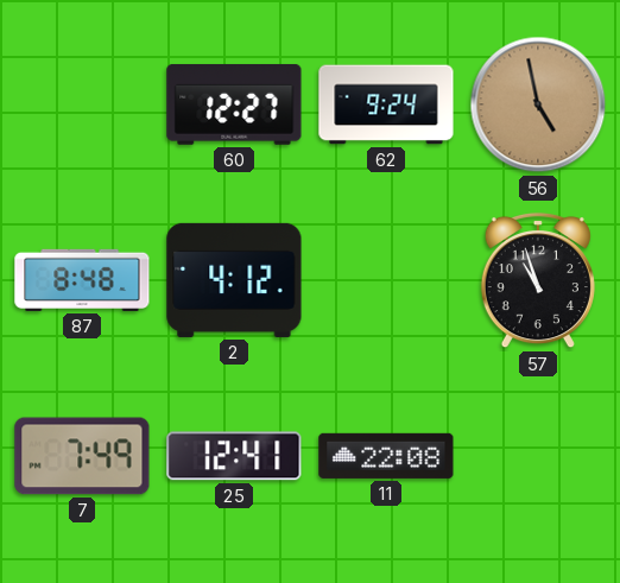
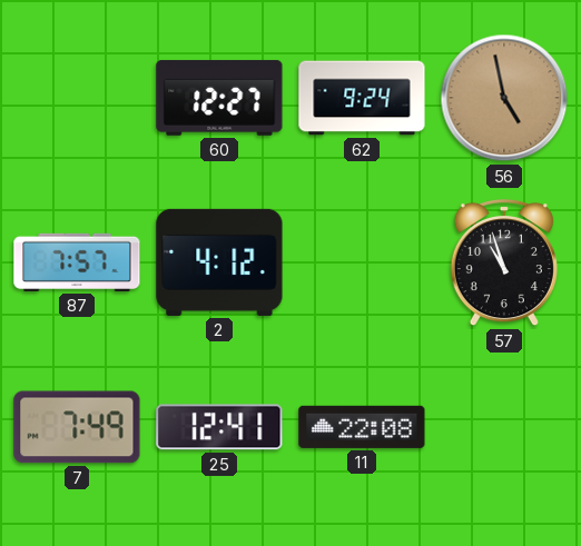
87: 8:48 -> 7:57
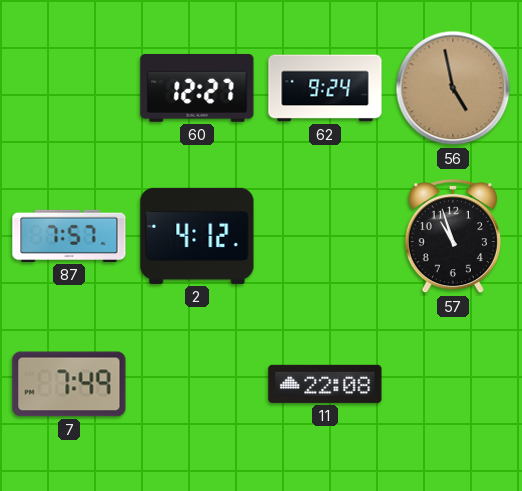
25: 12:41 -> none
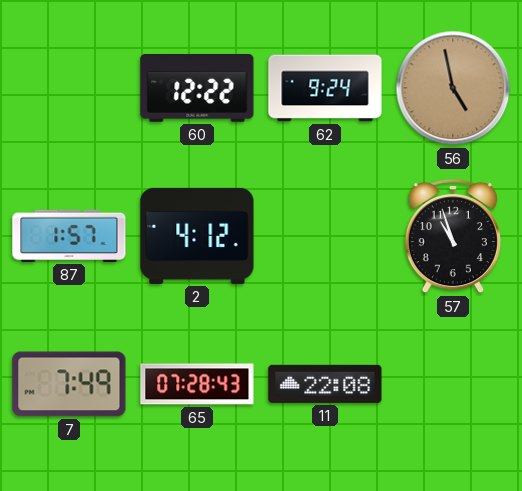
60: 12:27 -> 12:22
87: 7:57 -> 1:57
65: none -> 07:28
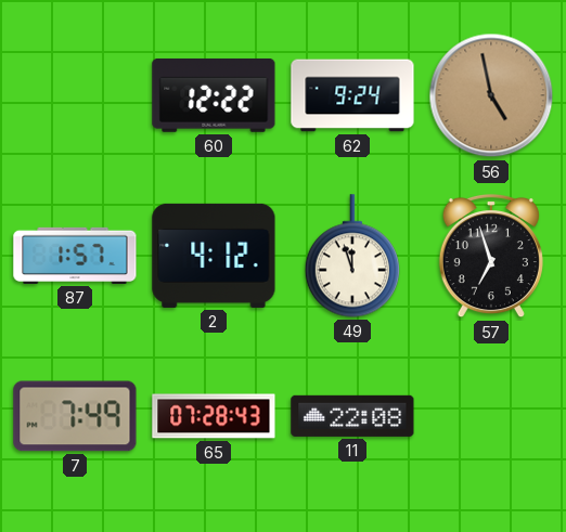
49: none -> 11:57
57: 10:57 -> 6:57
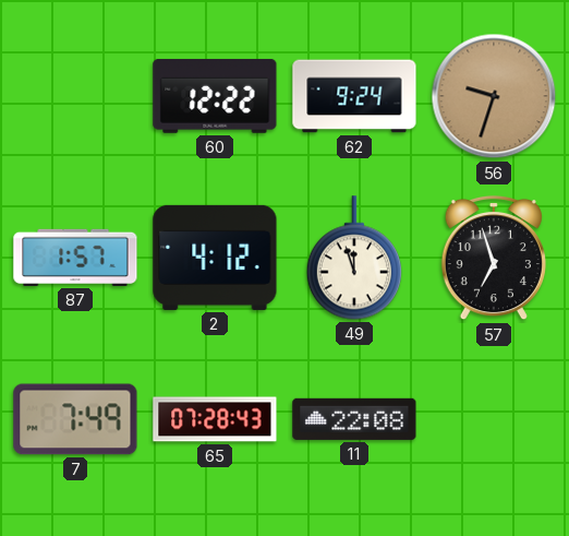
56: 4:58 -> 9:33
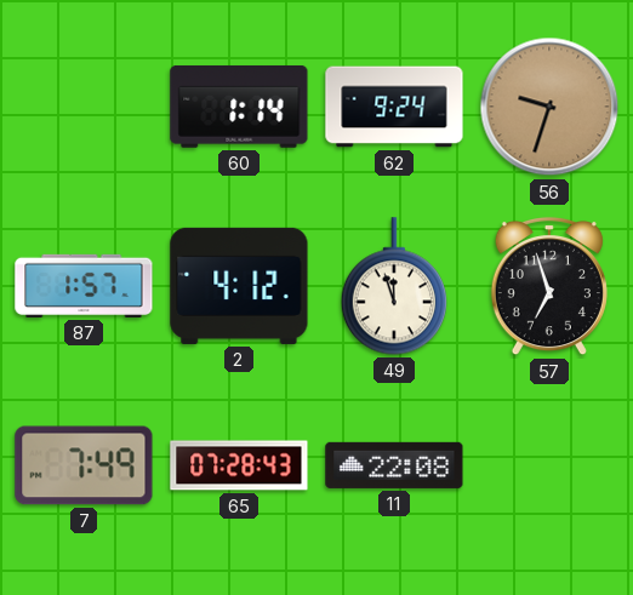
60: 12:22 -> 1:14
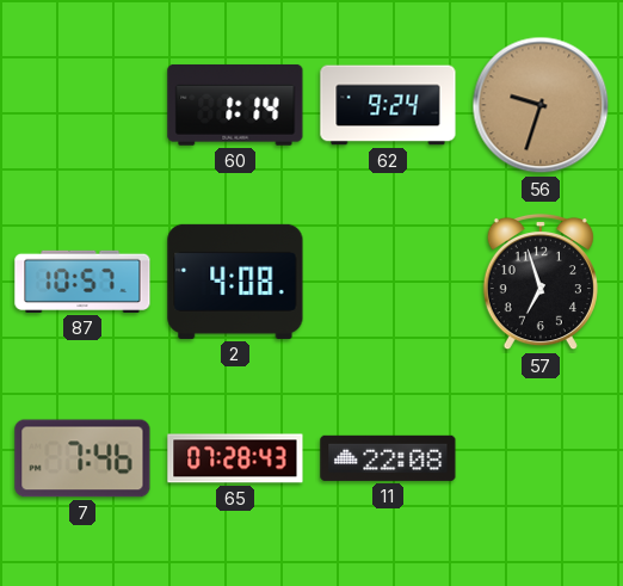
87: 1:57 -> 10:57
2: 4:12 -> 4:08
49: 11:57 -> none
7: 7:49 -> 7:46
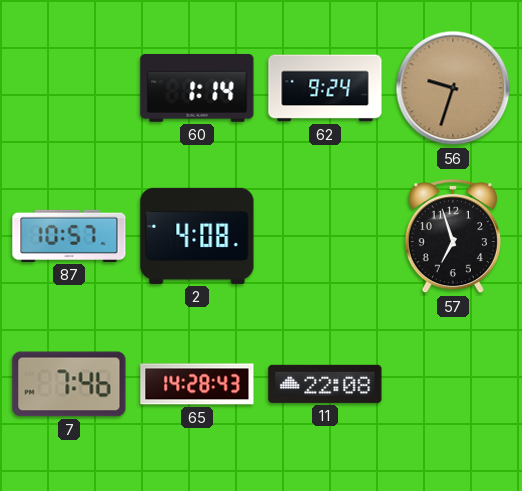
65: 07:28 -> 14:28
